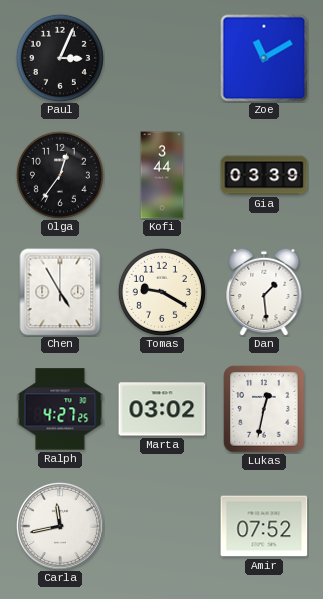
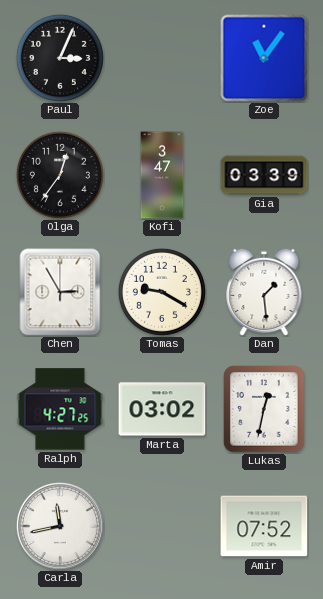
Zoe: 11:10 -> 11:06
Kofi: 3:44 -> 3:47
Chen: 4:55 -> 2:55
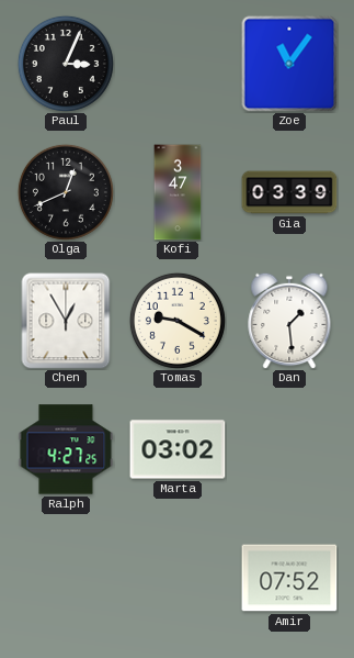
Olga: 12:36 -> 12:41
Chen: 2:55 -> 12:55
Lukas: 12:32 -> none
Carla: 11:43 -> none
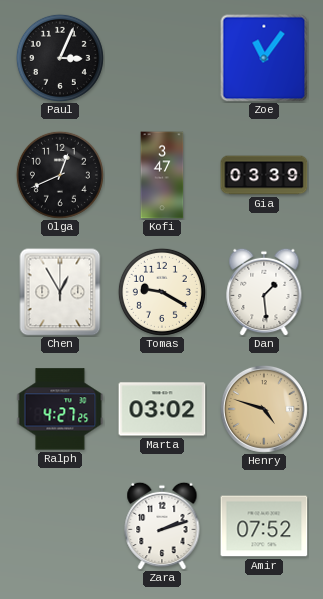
Henry: none -> 4:48
Zara: none -> 2:12
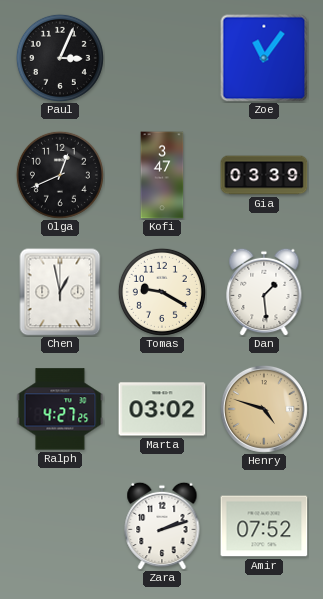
Chen: 12:55 -> 12:58
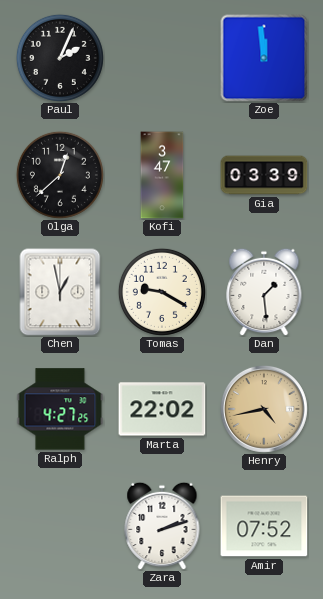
Paul: 3:04 -> 2:04
Zoe: 11:06 -> 11:59
Olga: 12:41 -> 12:38
Marta: 03:02 -> 22:02
Henry: 4:48 -> 4:43
